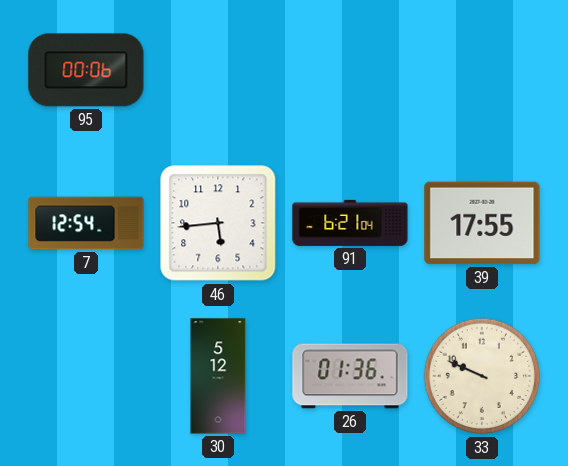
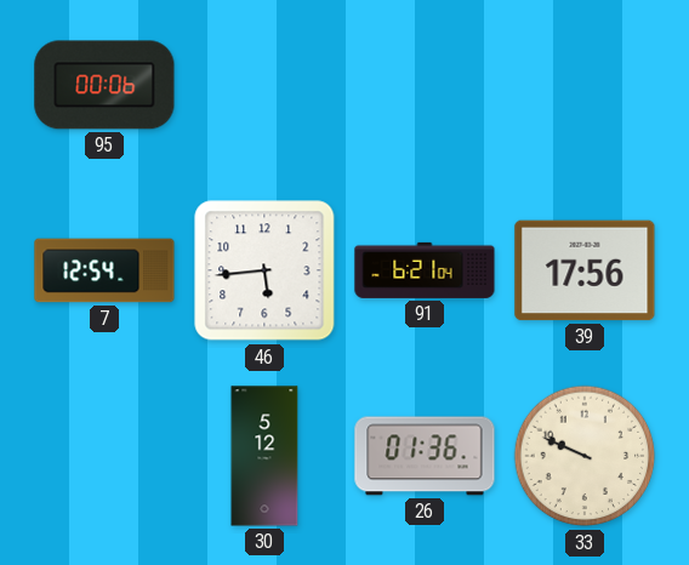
39: 17:55 -> 17:56
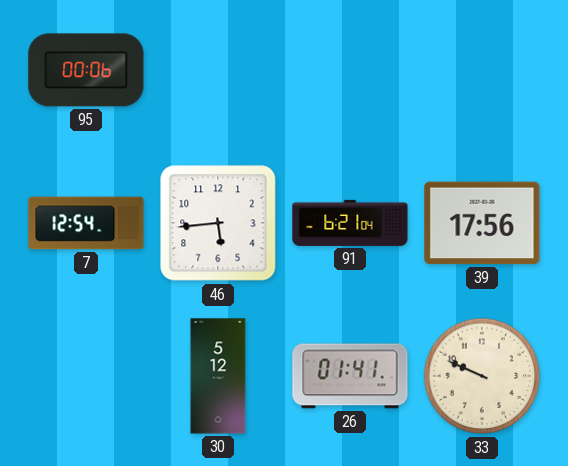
26: 01:36 -> 01:41
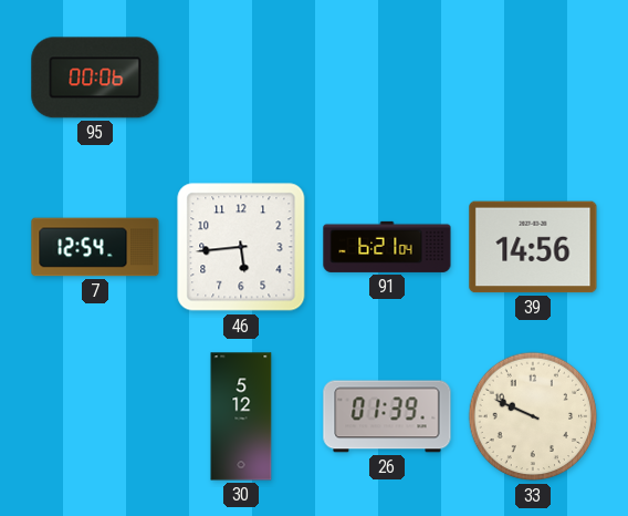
39: 17:56 -> 14:56
26: 01:41 -> 01:39
